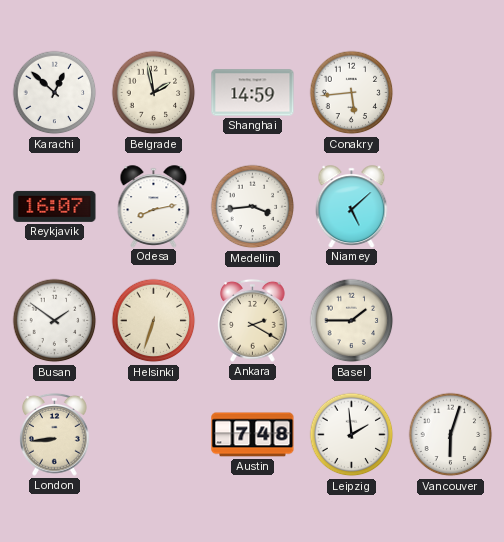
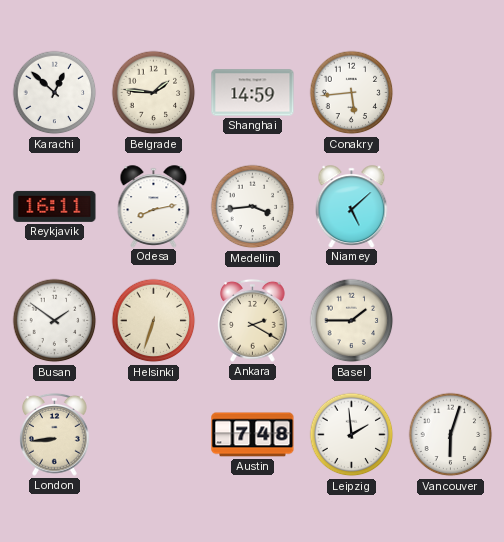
Belgrade: 1:58 -> 1:46
Reykjavik: 16:07 -> 16:11
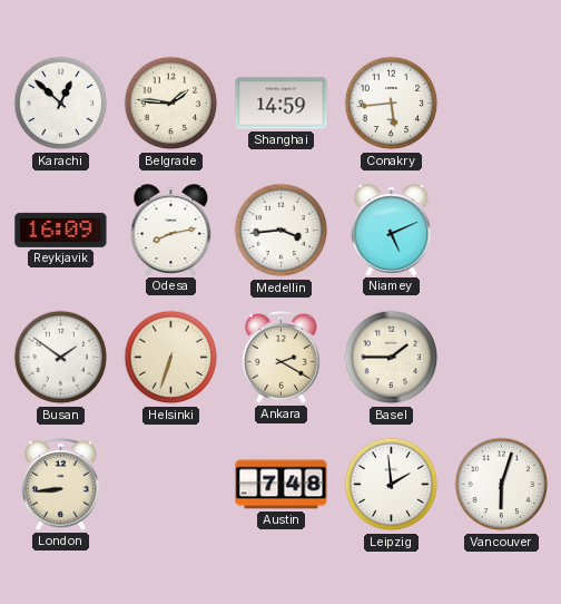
Reykjavik: 16:11 -> 16:09
Niamey: 5:08 -> 5:11
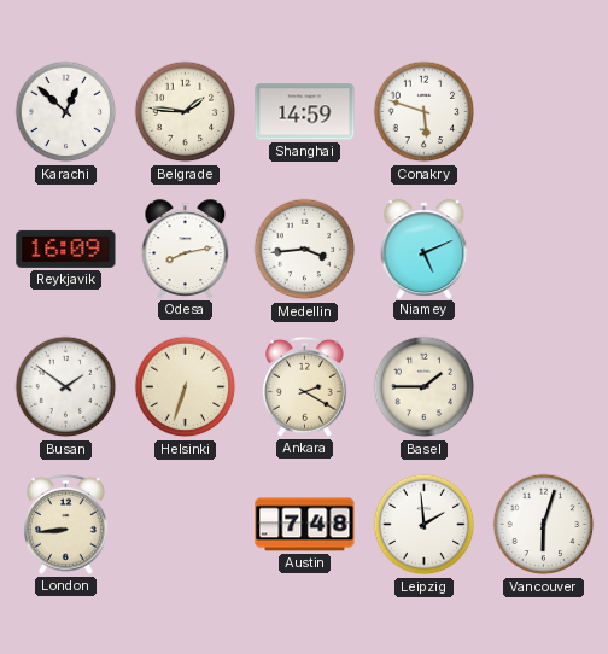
Conakry: 5:44 -> 5:48
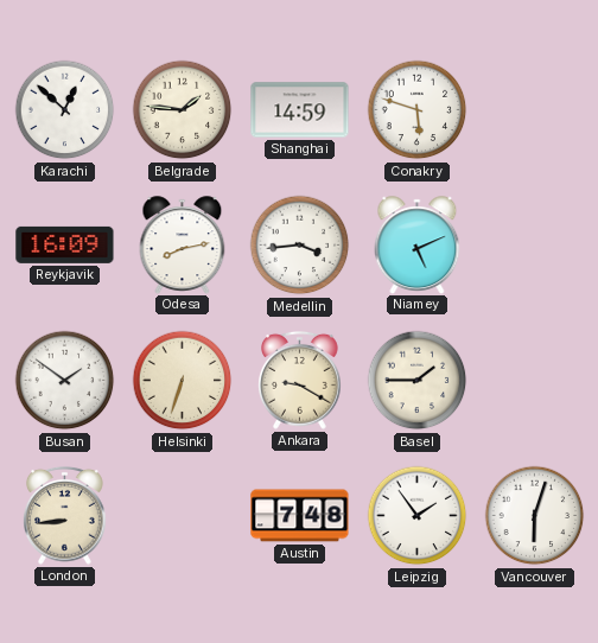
Ankara: 2:20 -> 9:20
Leipzig: 1:59 -> 1:54
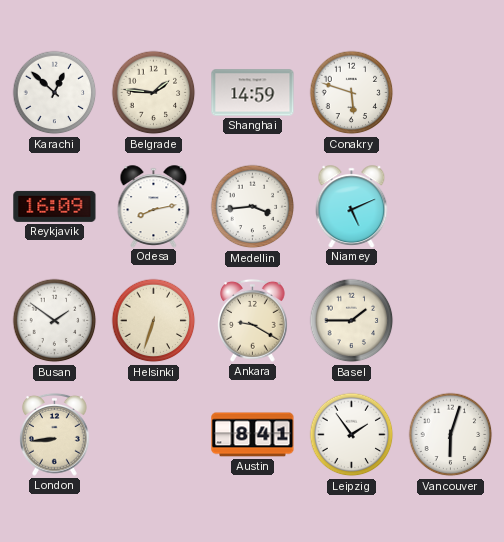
Austin: 7:48 -> 8:41
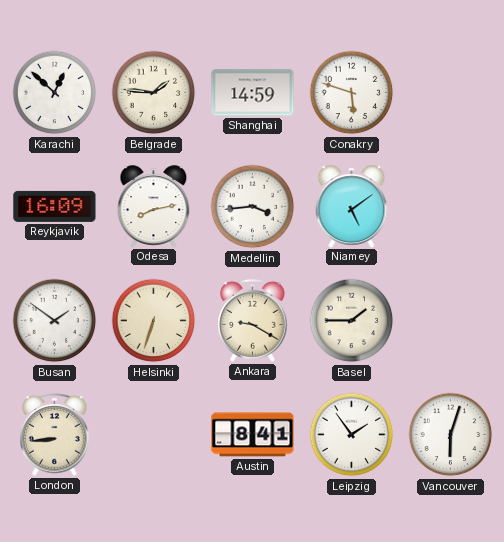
Niamey: 5:11 -> 5:09
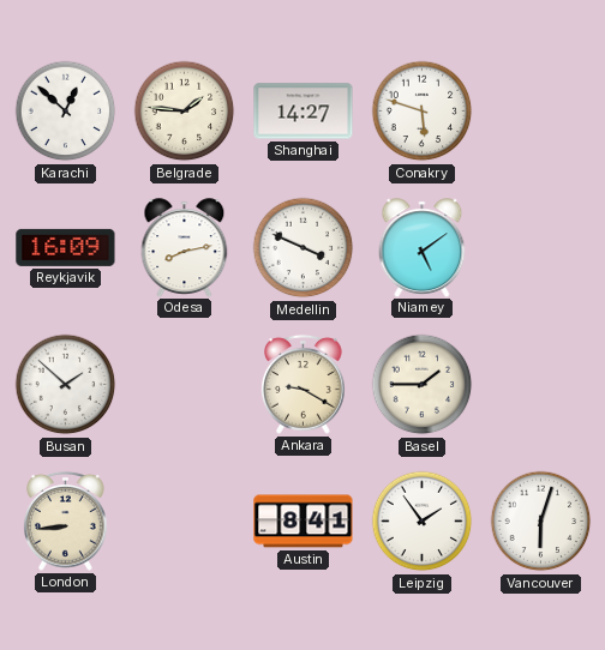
Shanghai: 14:59 -> 14:27
Medellin: 3:44 -> 3:49
Busan: 1:51 -> 1:52
Helsinki: 6:33 -> none
